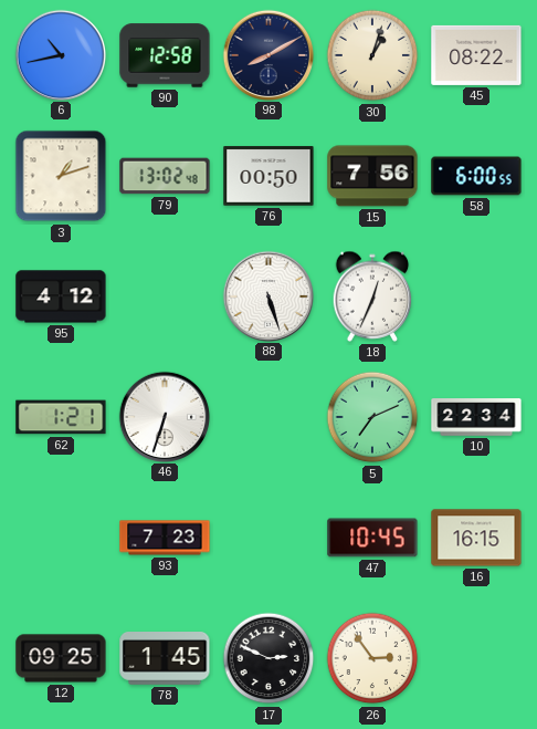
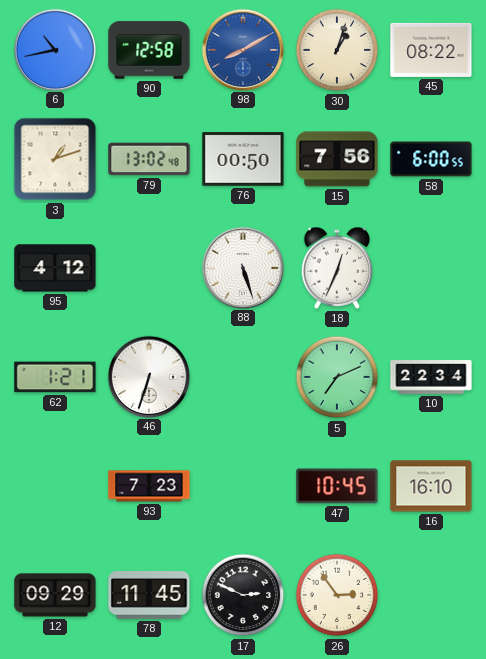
98 dial: navy -> blue
16: 16:15 -> 16:10
12: 09:25 -> 09:29
78: 1:45 -> 11:45
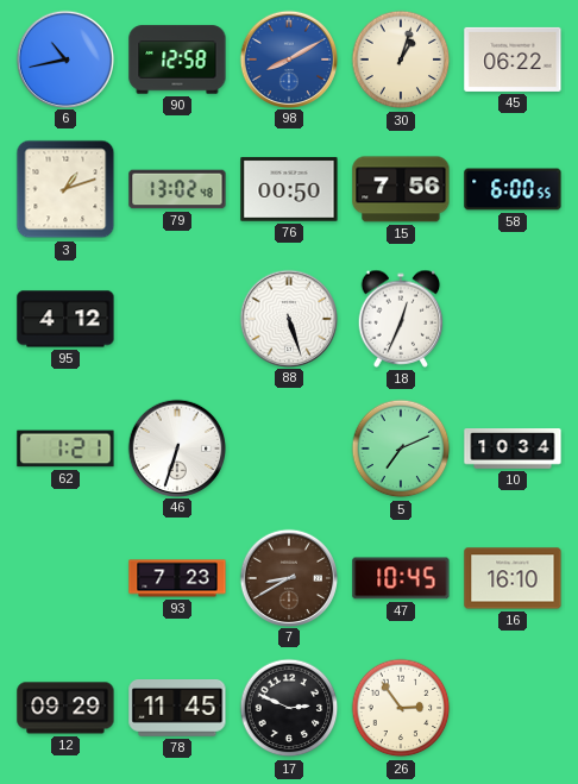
45: 08:22 -> 06:22
10: 22:34 -> 10:34
7: none -> 8:40
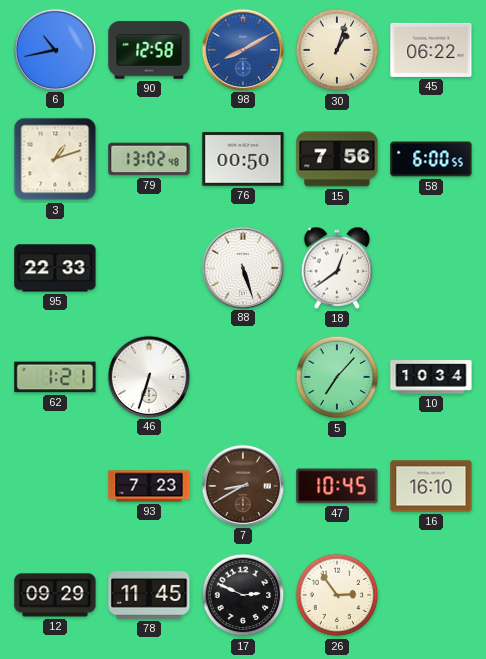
95: 4:12 -> 22:33
18: 12:34 -> 12:39
5: 7:11 -> 7:07
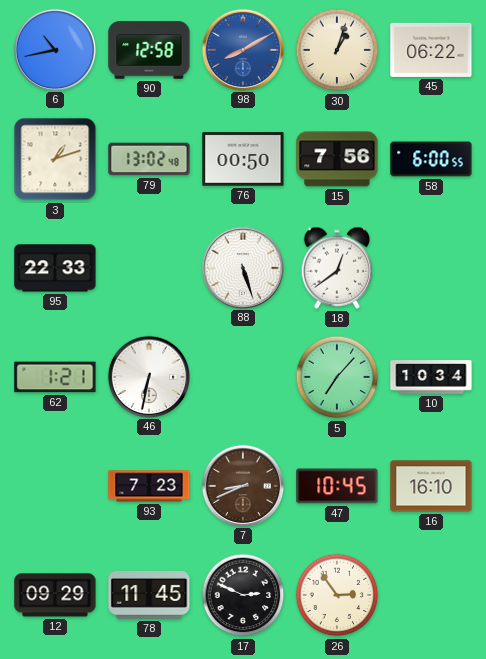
46: 6:33 -> 6:32
7: 8:40 -> 8:41
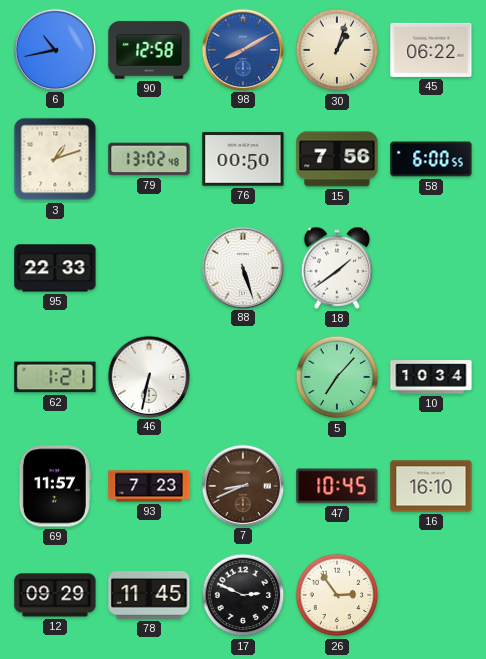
18: 12:39 -> 1:39
69: none -> 11:57
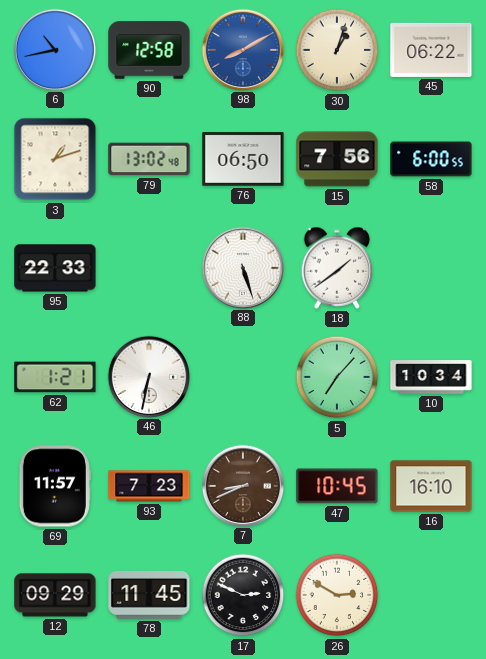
76: 00:50 -> 06:50
26: 2:54 -> 2:50
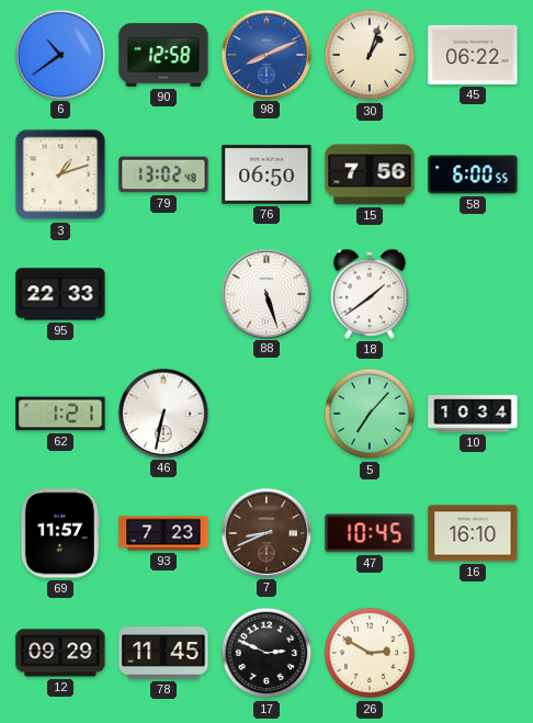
6: 10:43 -> 10:39
98: 8:10 -> 8:11
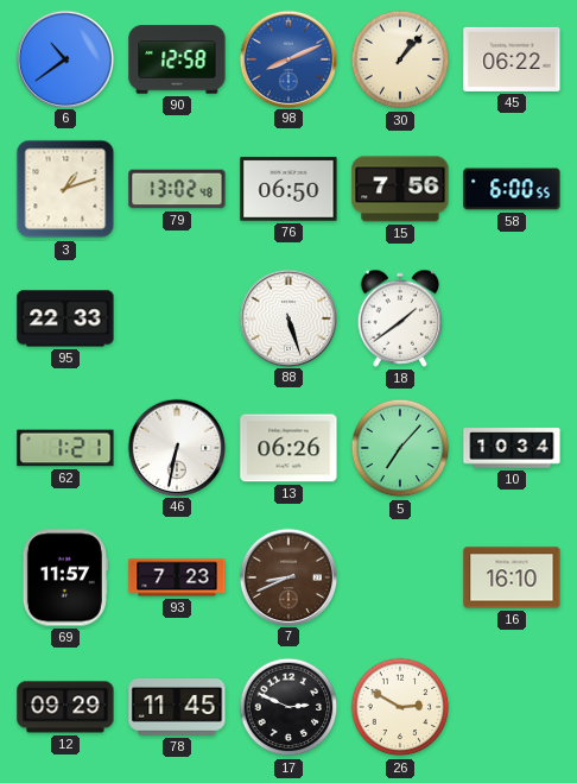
30: 1:03 -> 1:07
13: none -> 06:26
47: 10:45 -> none
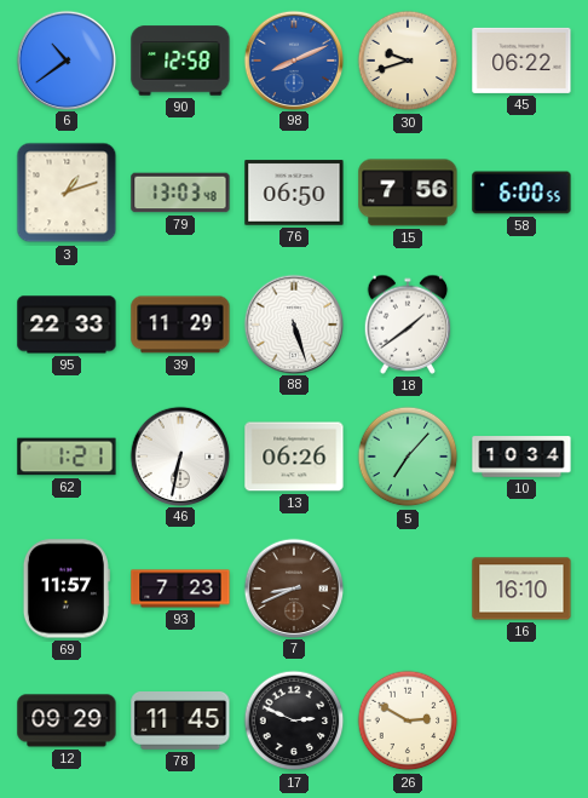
30: 1:07 -> 9:42
79: 13:02 -> 13:03
39: none -> 11:29
